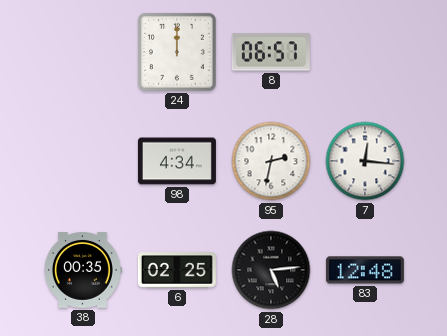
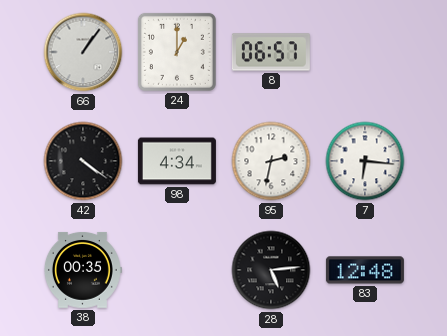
66: none -> 1:06
24: 12:00 -> 1:00
42: none -> 4:21
7: 12:16 -> 6:16
6: 02:25 -> none
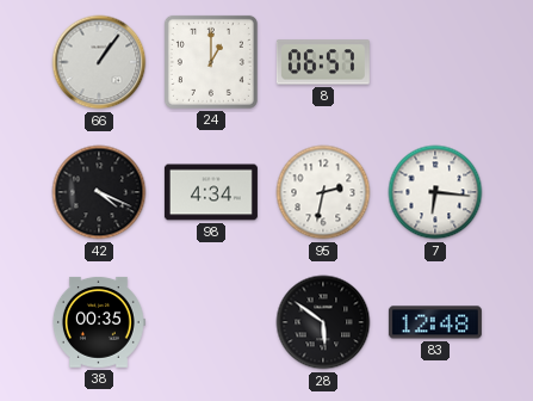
42: 4:21 -> 4:19
28: 5:14 -> 5:51
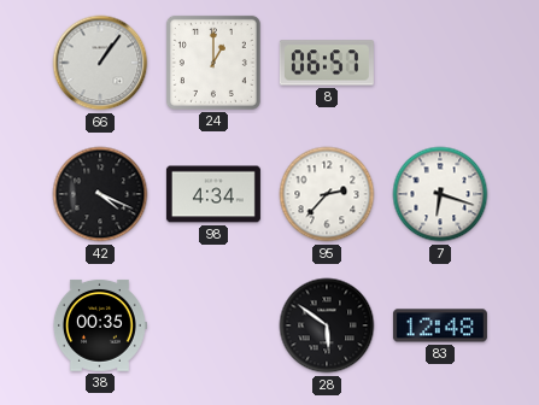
95: 2:32 -> 2:37
7: 6:16 -> 6:18
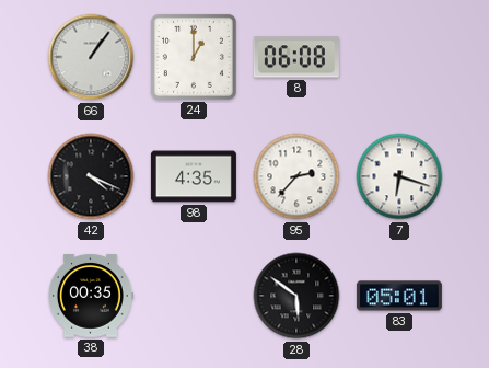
8: 06:57 -> 06:08
98: 4:34 -> 4:35
83: 12:48 -> 05:01
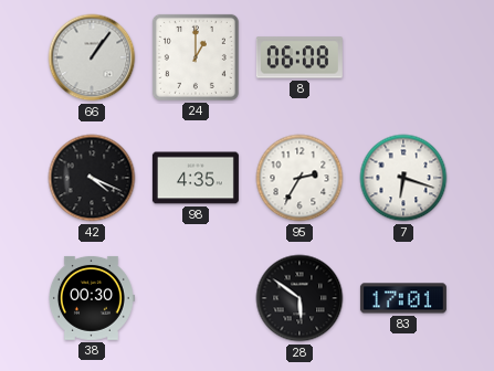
95: 2:37 -> 2:35
38: 00:35 -> 00:30
83: 05:01 -> 17:01
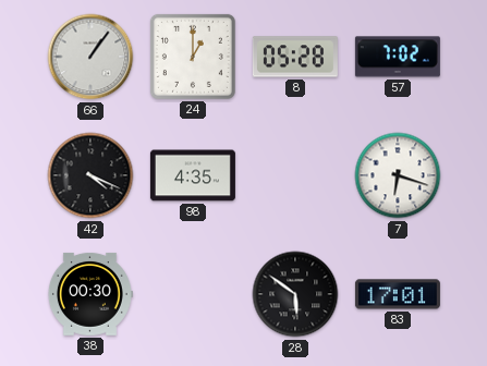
8: 06:08 -> 05:28
57: none -> 7:02
95: 2:35 -> none
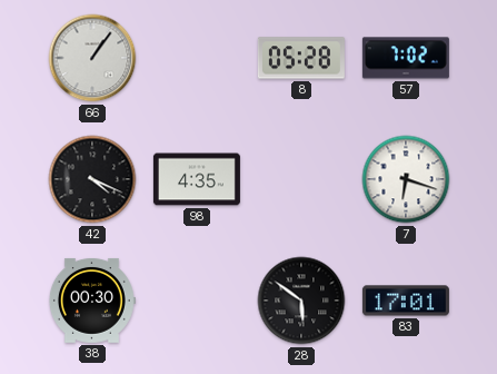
24: 1:00 -> none
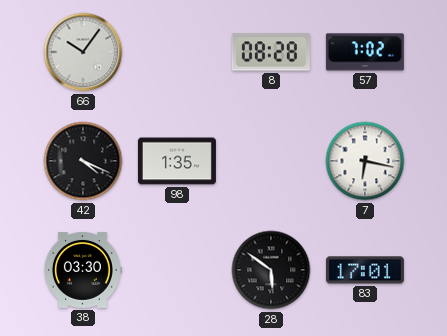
66: 1:06 -> 10:06
8: 05:28 -> 08:28
98: 4:35 -> 1:35
7: 6:18 -> 6:17
38: 00:30 -> 03:30
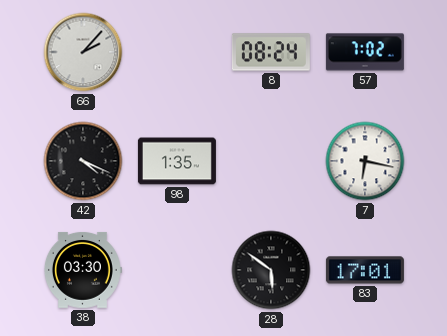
66: 10:06 -> 2:07
8: 08:28 -> 08:24
